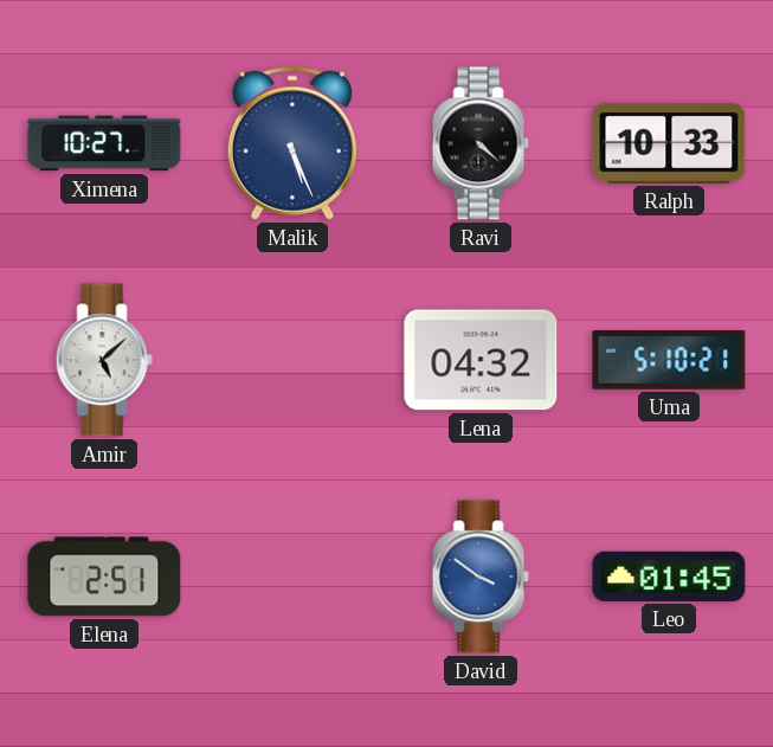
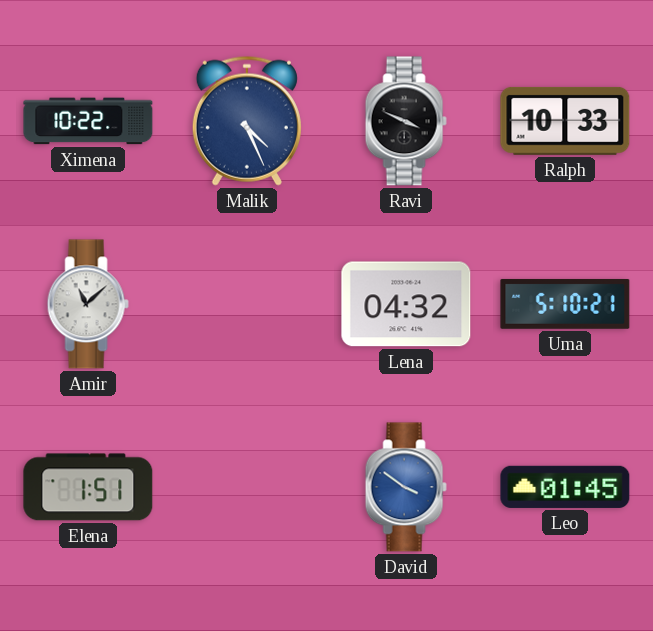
Ximena: 10:27 -> 10:22
Malik: 5:26 -> 4:26
Ravi: 4:22 -> 3:49
Amir: 5:08 -> 11:08
Elena: 2:51 -> 1:51
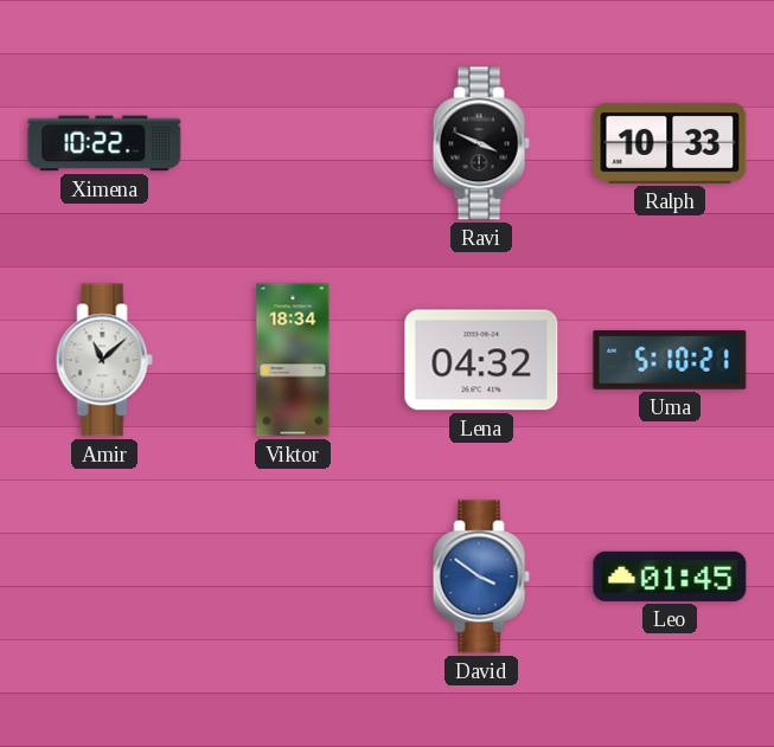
Malik: 4:26 -> none
Viktor: none -> 18:34
Elena: 1:51 -> none
